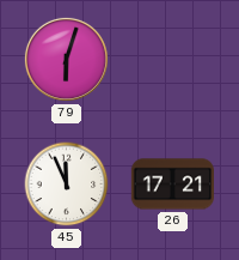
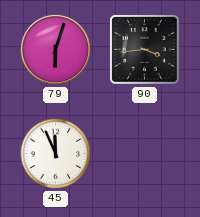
90: none -> 3:44
26: 17:21 -> none
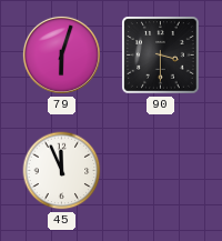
90: 3:44 -> 3:30
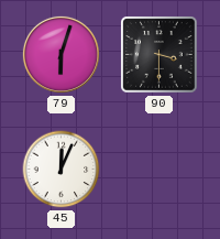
45: 11:56 -> 12:04
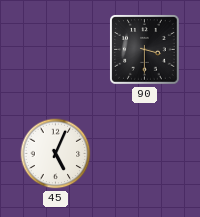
79: 6:03 -> none
45: 12:04 -> 5:04
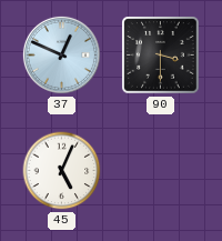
37: none -> 12:49
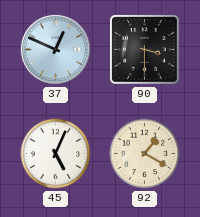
92: none -> 1:20
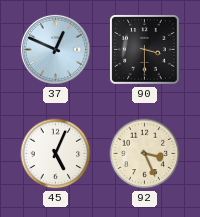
92: 1:20 -> 3:26
